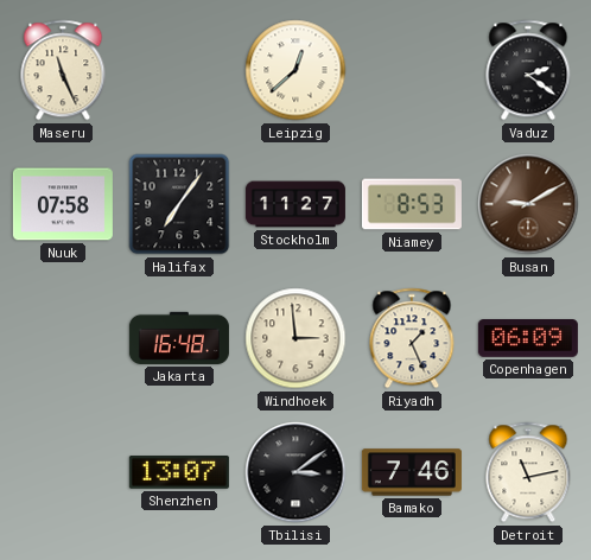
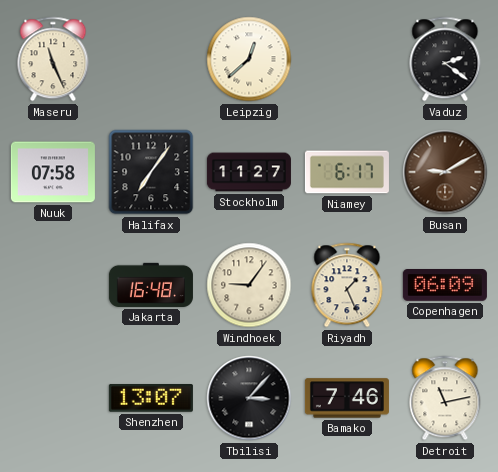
Niamey: 8:53 -> 6:17
Windhoek: 2:59 -> 9:06
Tbilisi: 3:09 -> 3:07
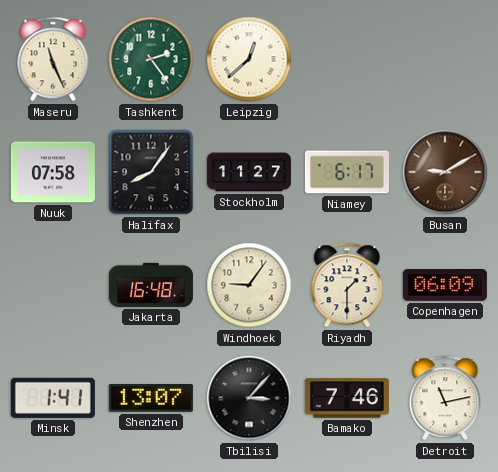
Tashkent: none -> 2:24
Vaduz: 2:21 -> none
Halifax: 7:06 -> 8:06
Riyadh: 1:26 -> 1:30
Minsk: none -> 1:41
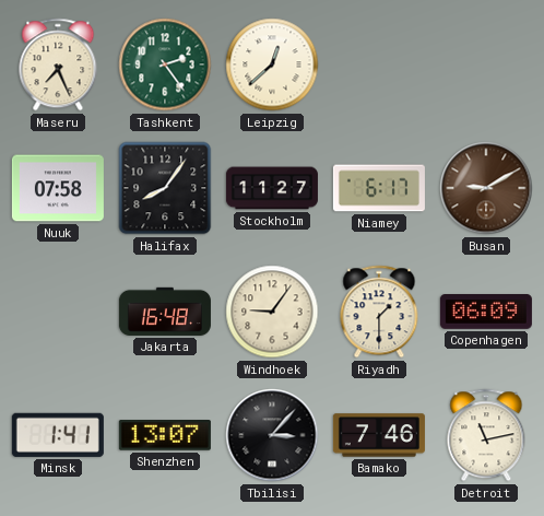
Maseru: 11:26 -> 7:26
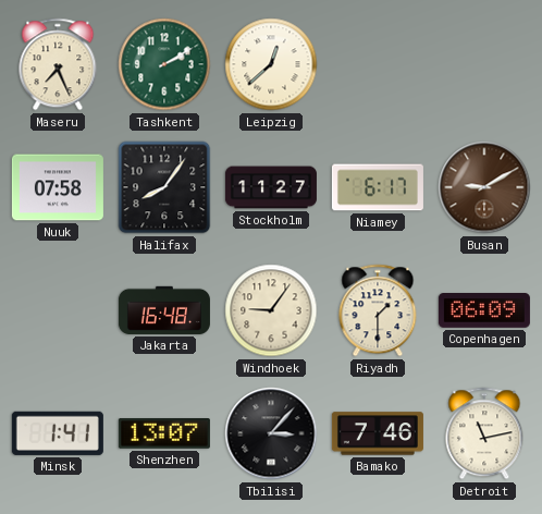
Tashkent: 2:24 -> 2:10
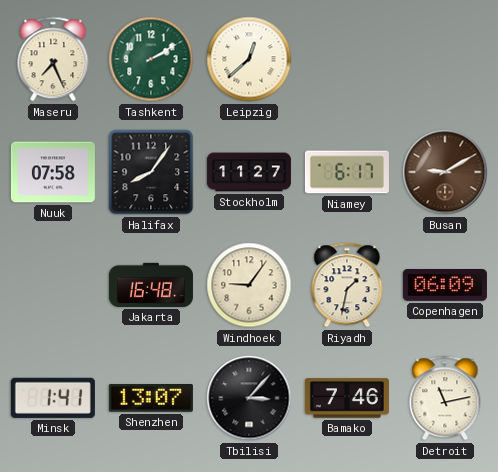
Riyadh: 1:30 -> 1:32
